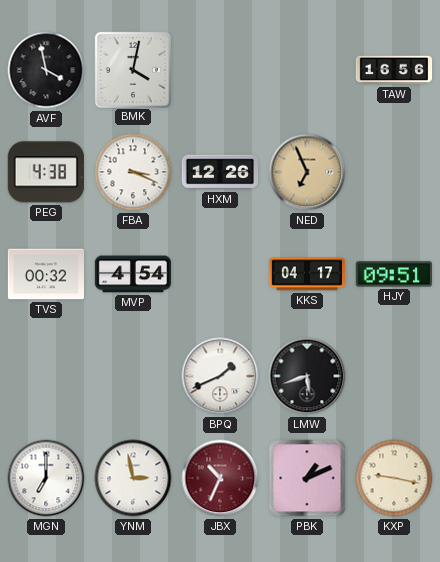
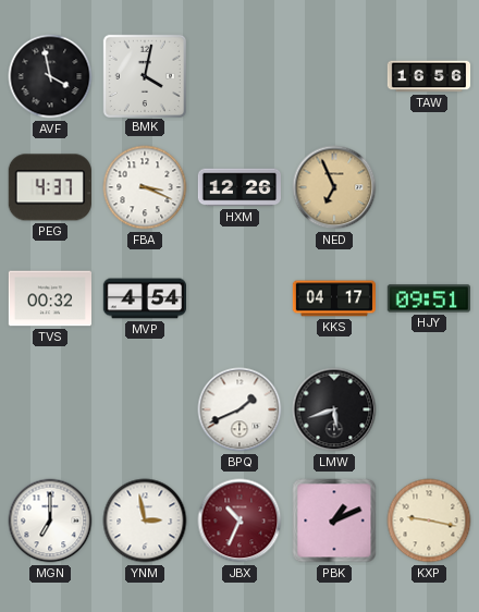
PEG: 4:38 -> 4:37
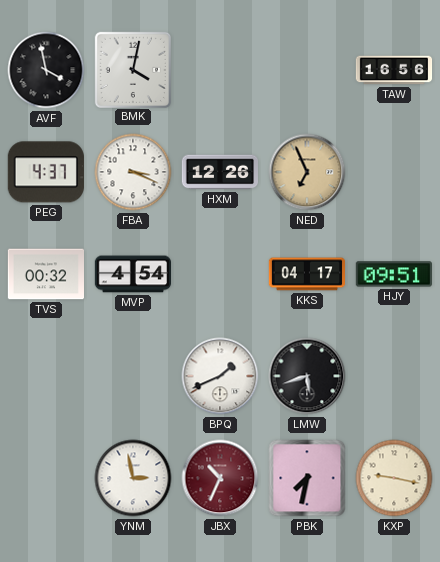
MGN: 7:00 -> none
PBK: 1:11 -> 7:32
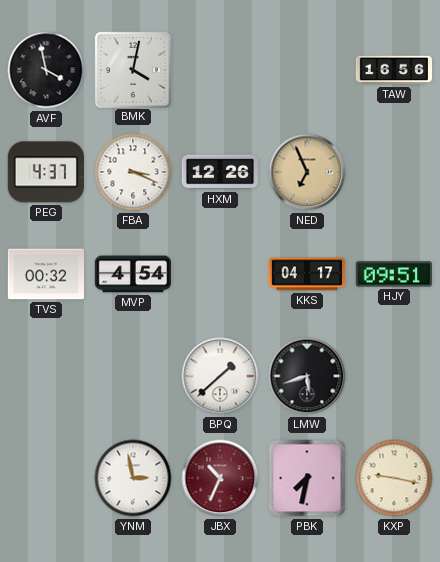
BPQ: 1:41 -> 1:38
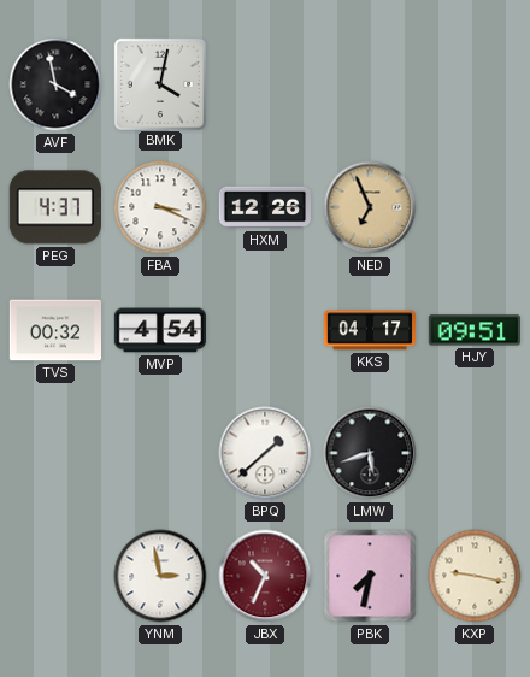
TAW: 16:56 -> none
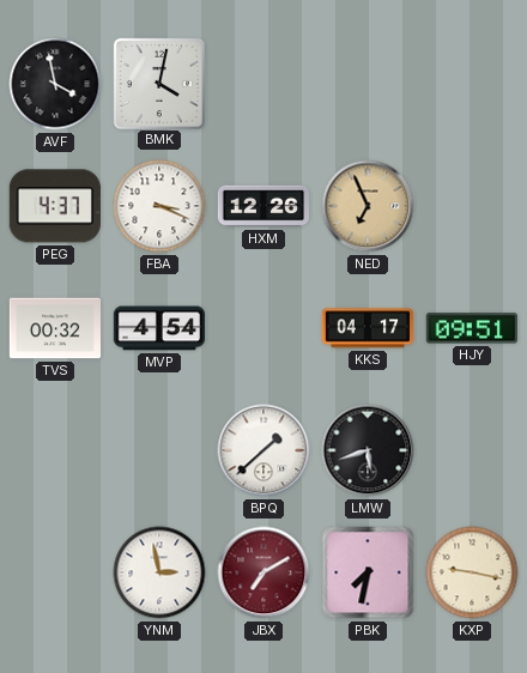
JBX: 10:34 -> 7:10
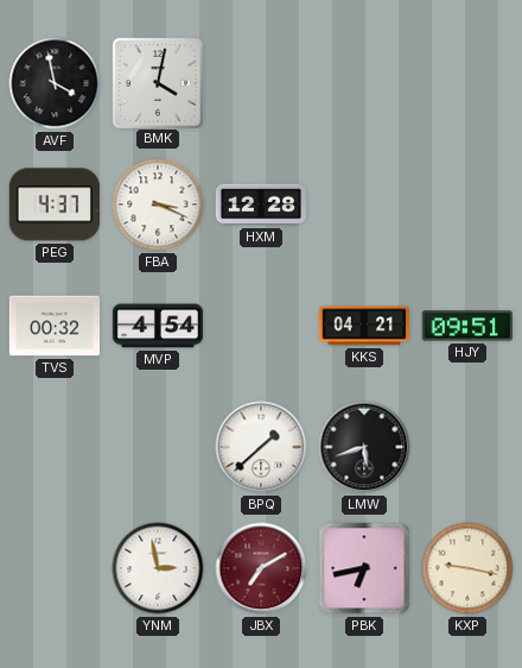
HXM: 12:26 -> 12:28
NED: 6:56 -> none
KKS: 04:17 -> 04:21
PBK: 7:32 -> 6:43
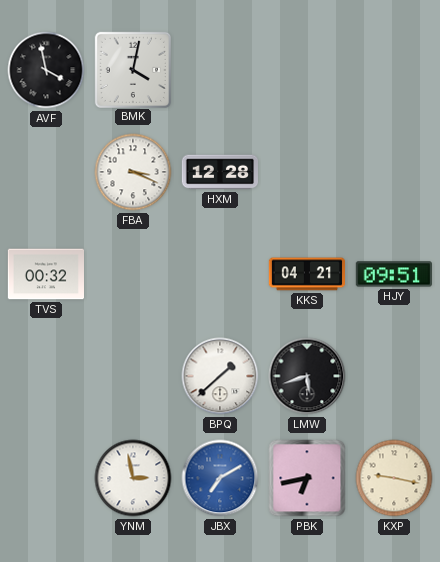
PEG: 4:37 -> none
MVP: 4:54 -> none
JBX dial: burgundy -> blue
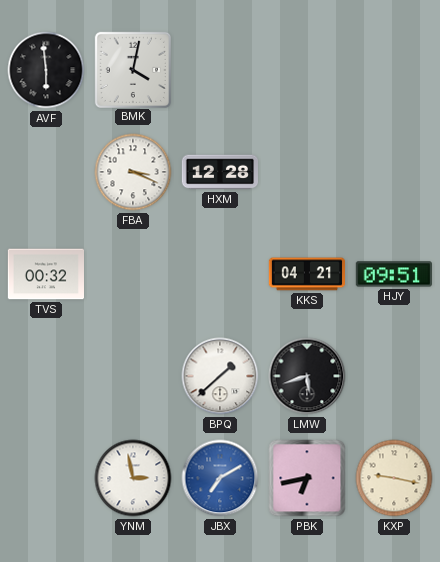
AVF: 3:58 -> 5:59
